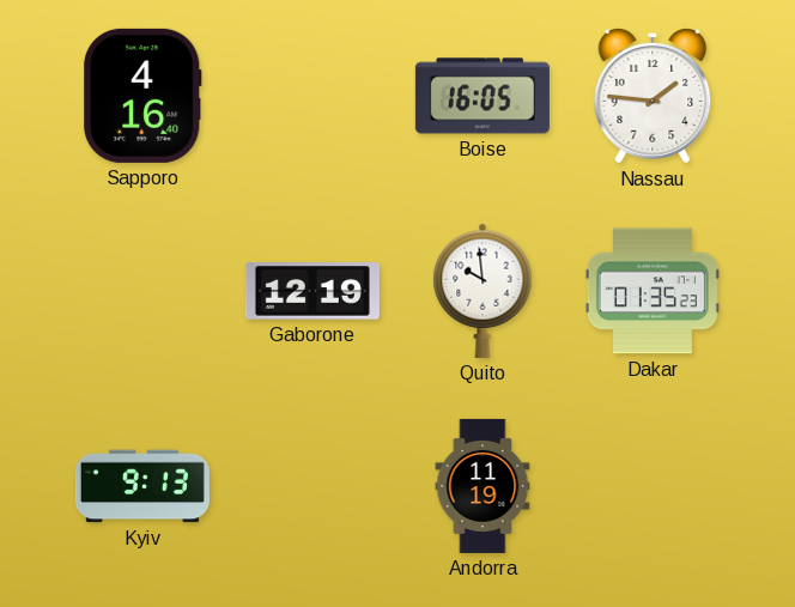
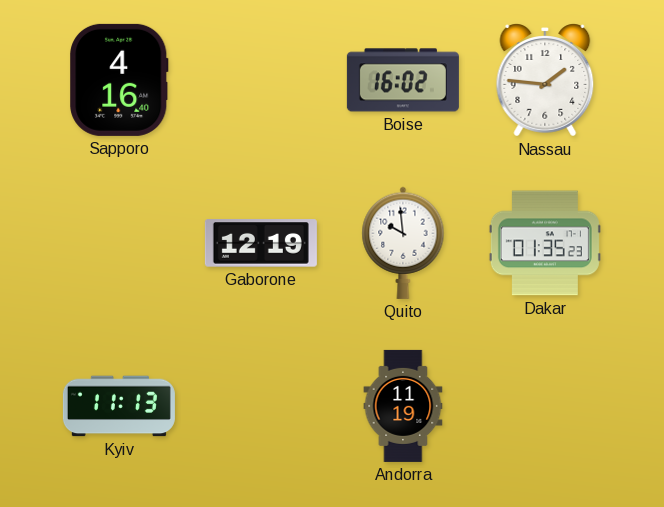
Boise: 16:05 -> 16:02
Kyiv: 9:13 -> 11:13
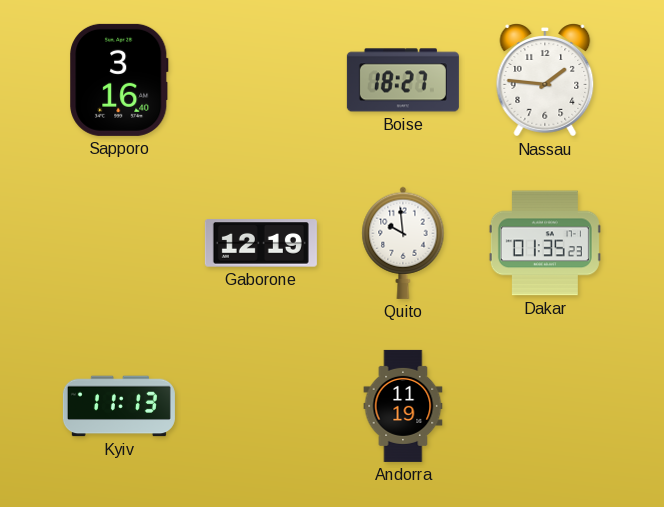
Sapporo: 4:16 -> 3:16
Boise: 16:02 -> 18:27
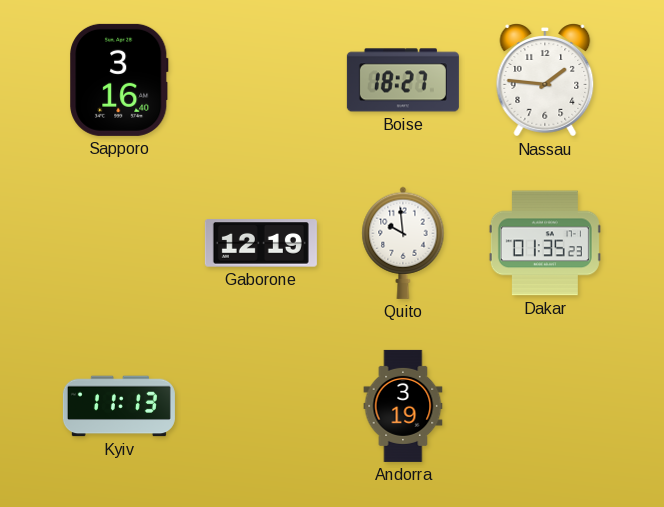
Andorra: 11:19 -> 3:19
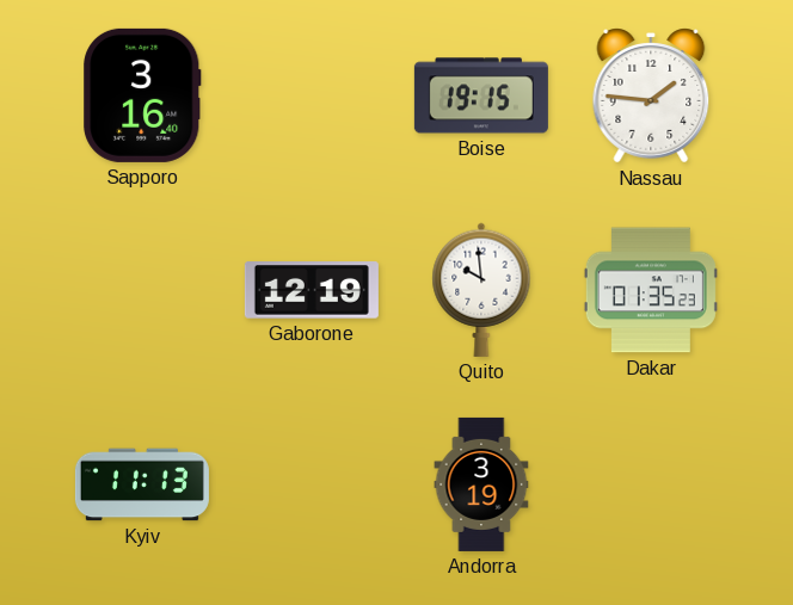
Boise: 18:27 -> 19:15
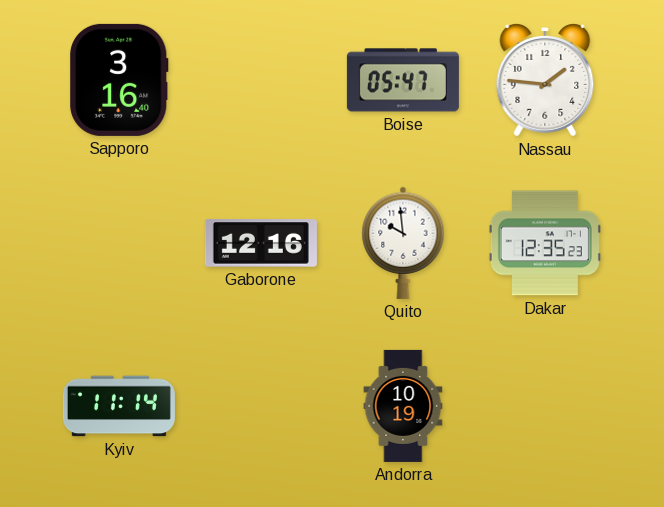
Boise: 19:15 -> 05:47
Gaborone: 12:19 -> 12:16
Dakar: 01:35 -> 12:35
Kyiv: 11:13 -> 11:14
Andorra: 3:19 -> 10:19
